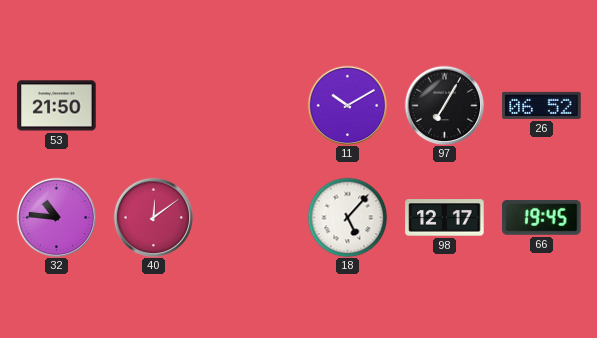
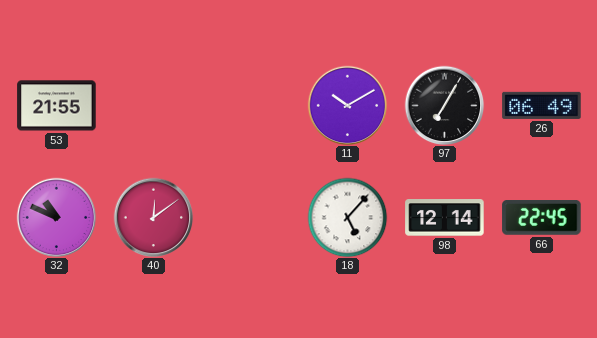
53: 21:50 -> 21:55
26: 06:52 -> 06:49
32: 10:46 -> 10:49
98: 12:17 -> 12:14
66: 19:45 -> 22:45
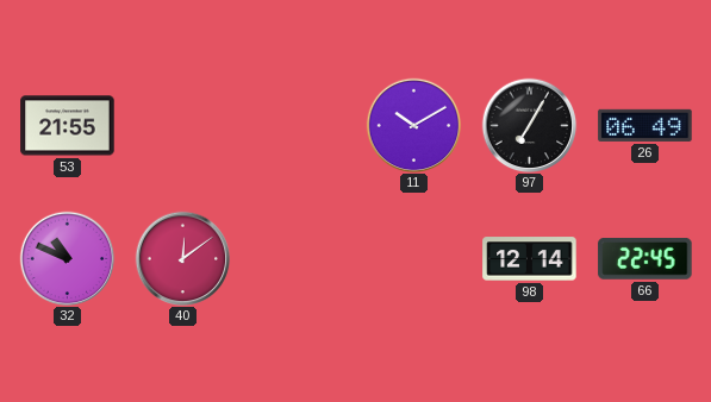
18: 5:07 -> none
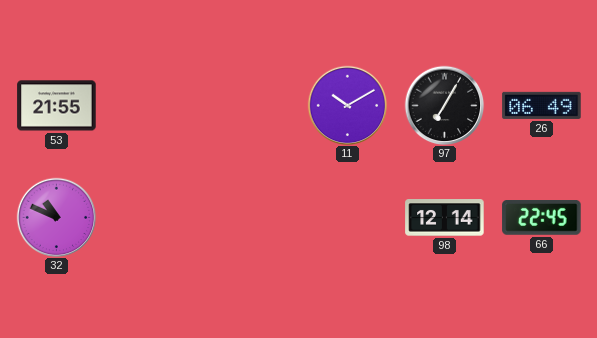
40: 12:09 -> none
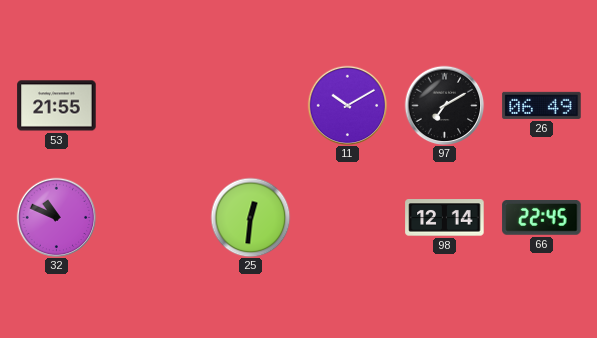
97: 7:05 -> 7:10
25: none -> 12:31
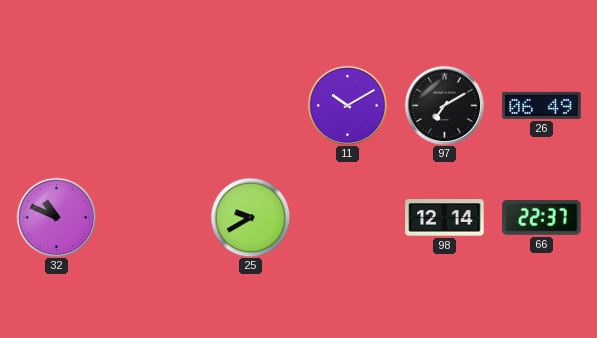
53: 21:55 -> none
25: 12:31 -> 9:40
66: 22:45 -> 22:37
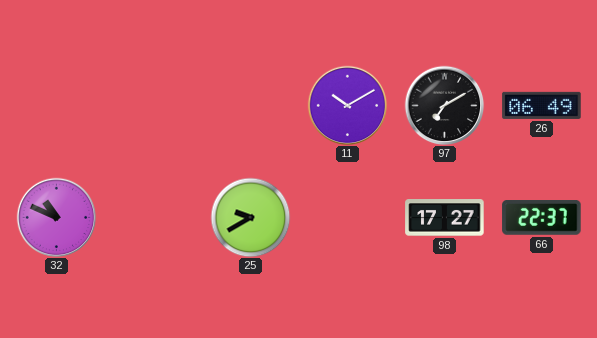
98: 12:14 -> 17:27
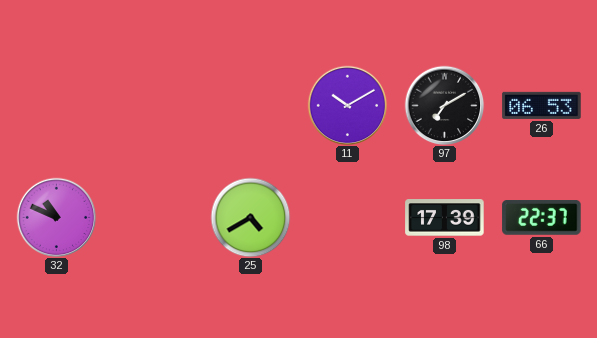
26: 06:49 -> 06:53
25: 9:40 -> 4:40
98: 17:27 -> 17:39
